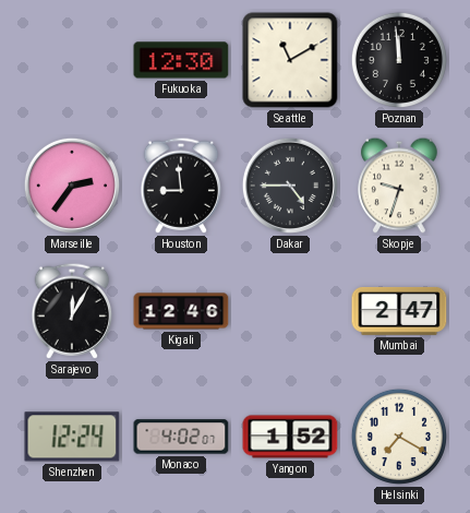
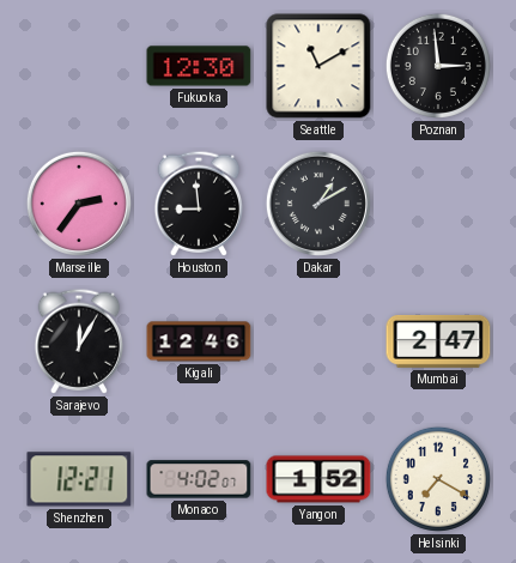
Poznan: 11:59 -> 2:59
Dakar: 4:45 -> 1:10
Skopje: 9:33 -> none
Shenzhen: 12:24 -> 12:21
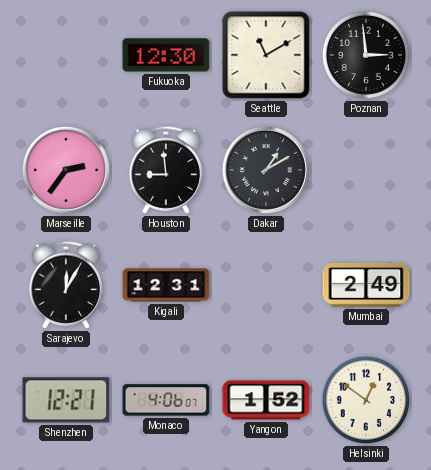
Kigali: 12:46 -> 12:31
Mumbai: 2:47 -> 2:49
Monaco: 4:02 -> 4:06
Helsinki: 7:20 -> 12:51
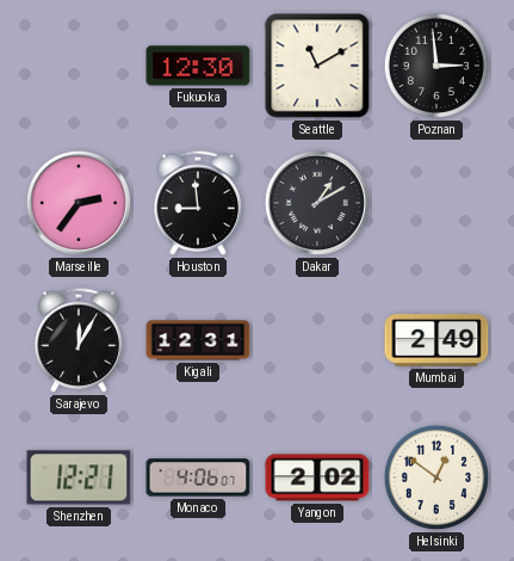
Yangon: 1:52 -> 2:02
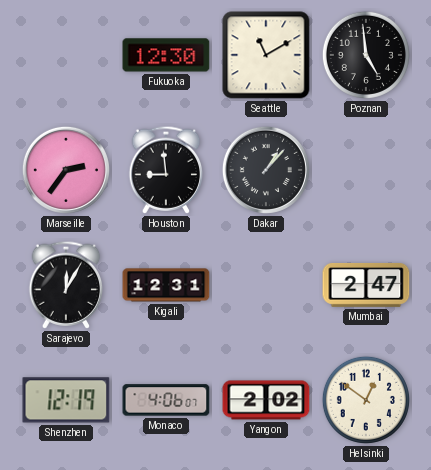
Poznan: 2:59 -> 4:59
Dakar: 1:10 -> 1:07
Mumbai: 2:49 -> 2:47
Shenzhen: 12:21 -> 12:19
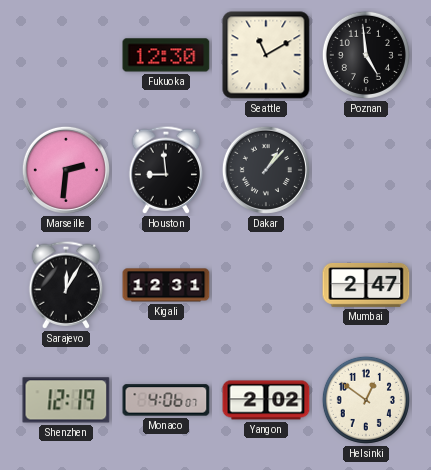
Marseille: 2:36 -> 2:31
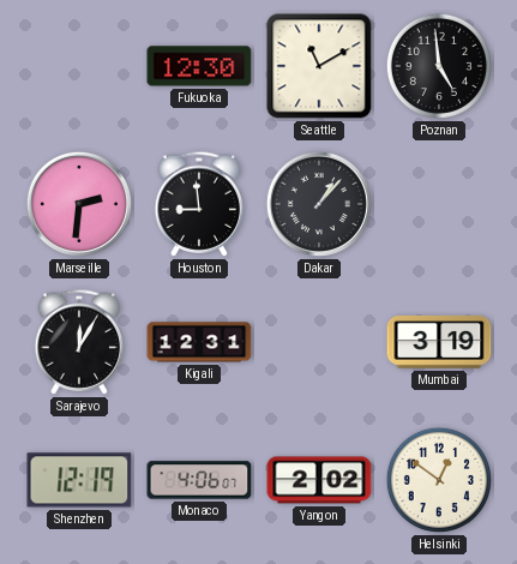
Mumbai: 2:47 -> 3:19
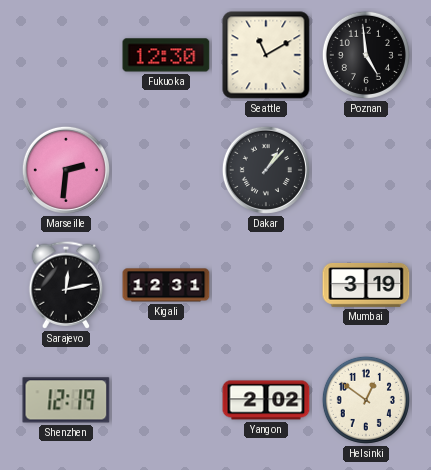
Houston: 8:59 -> none
Sarajevo: 12:05 -> 12:13
Monaco: 4:06 -> none
